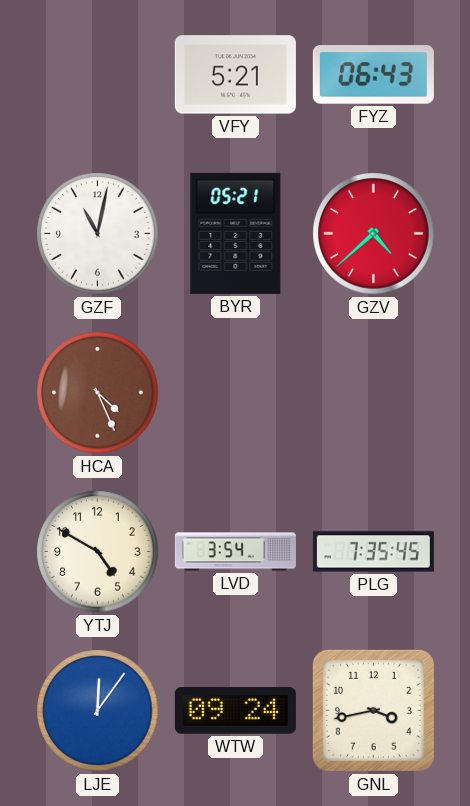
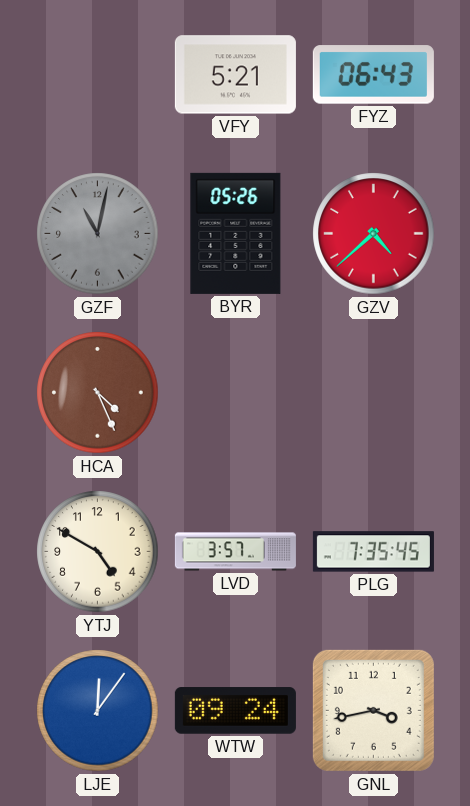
GZF dial: white -> grey
BYR: 05:21 -> 05:26
LVD: 3:54 -> 3:57
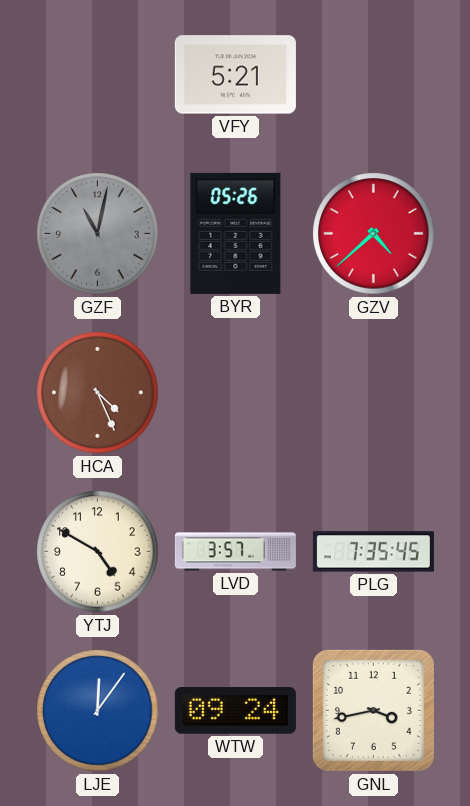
FYZ: 06:43 -> none
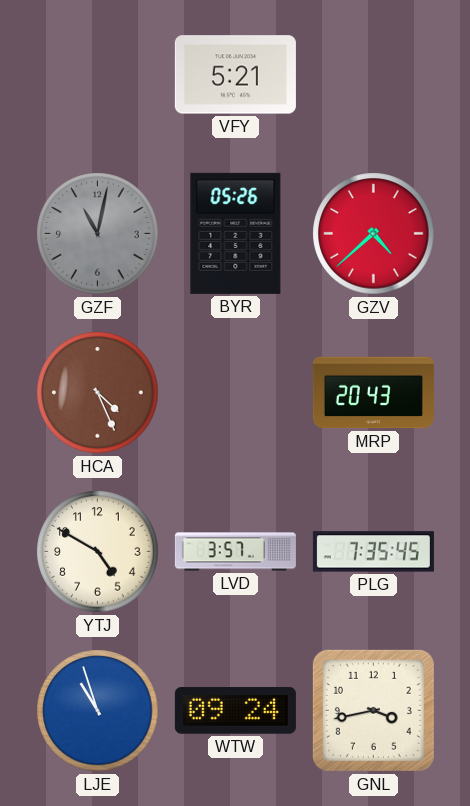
MRP: none -> 20:43
LJE: 12:06 -> 10:57
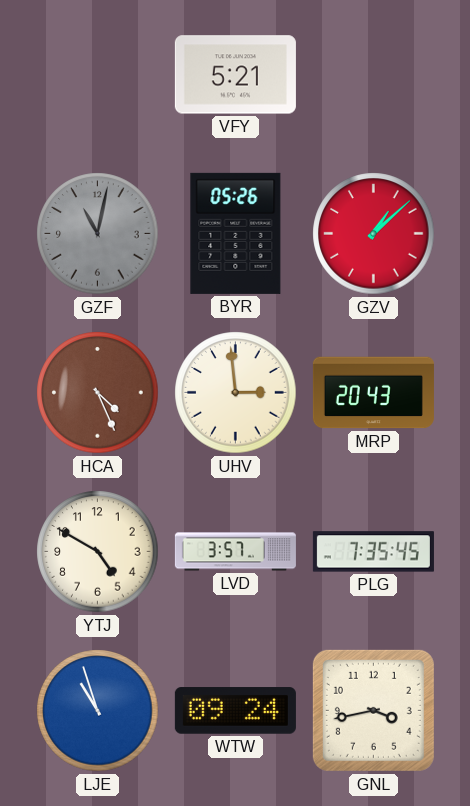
GZV: 4:38 -> 1:08
UHV: none -> 2:59
